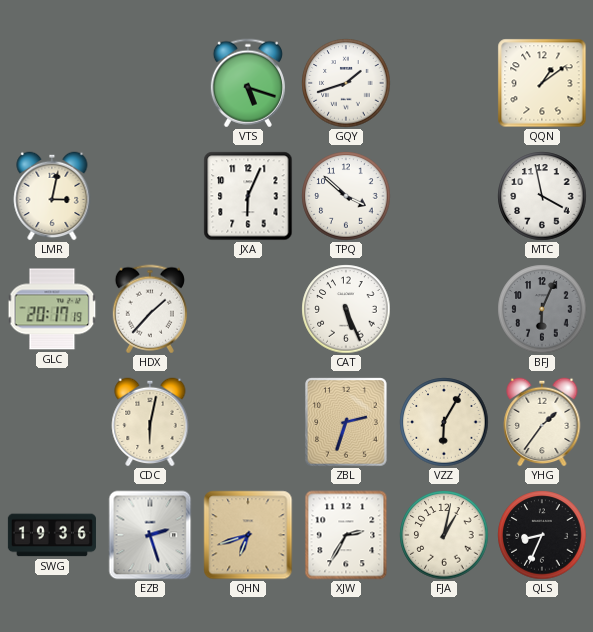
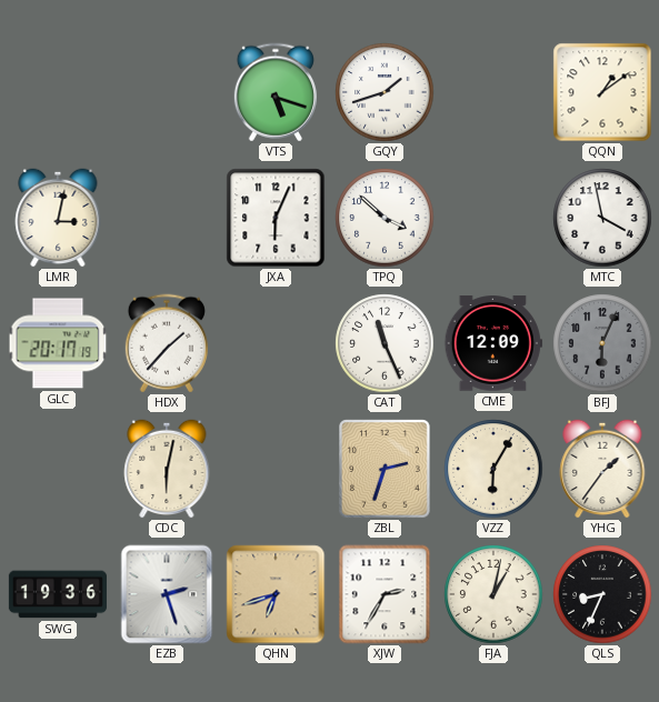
CAT: 5:26 -> 11:26
CME: none -> 12:09
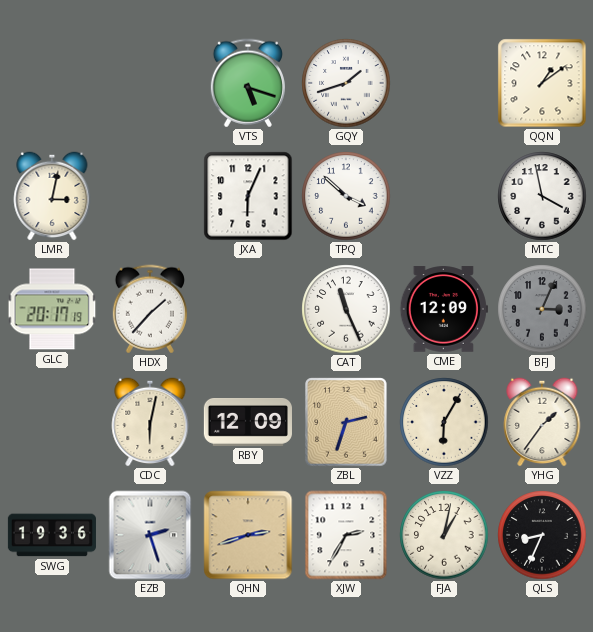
BFJ: 6:04 -> 3:04
RBY: none -> 12:09
QHN: 6:42 -> 2:42
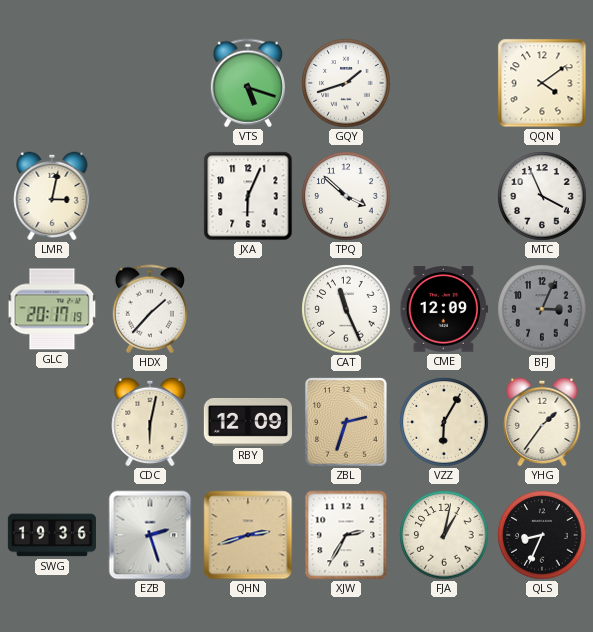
QQN: 1:09 -> 4:09
MTC: 3:58 -> 3:56
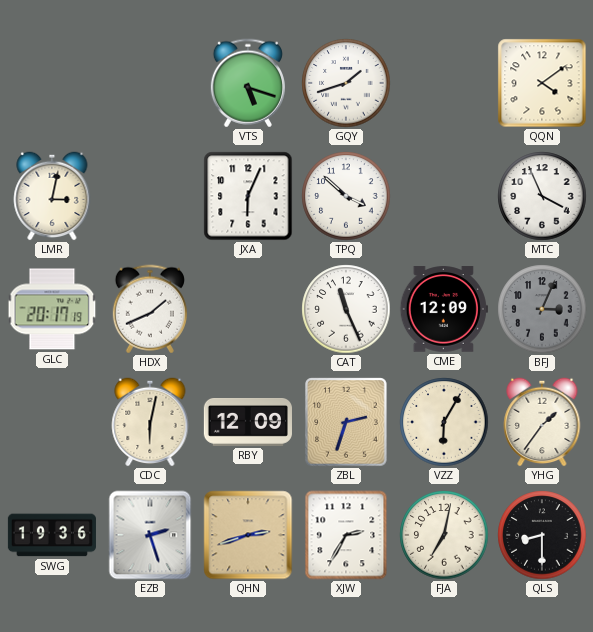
HDX: 1:37 -> 1:41
FJA: 1:02 -> 7:02
QLS: 8:34 -> 8:30
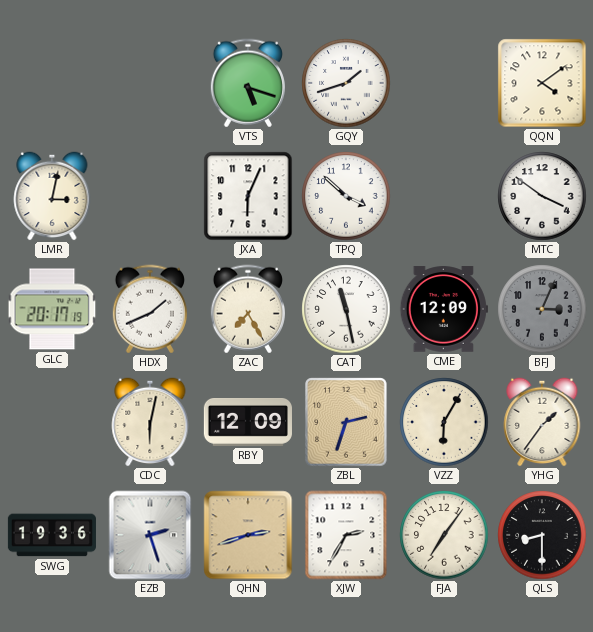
MTC: 3:56 -> 3:51
ZAC: none -> 7:25
CAT: 11:26 -> 11:28
FJA: 7:02 -> 7:06
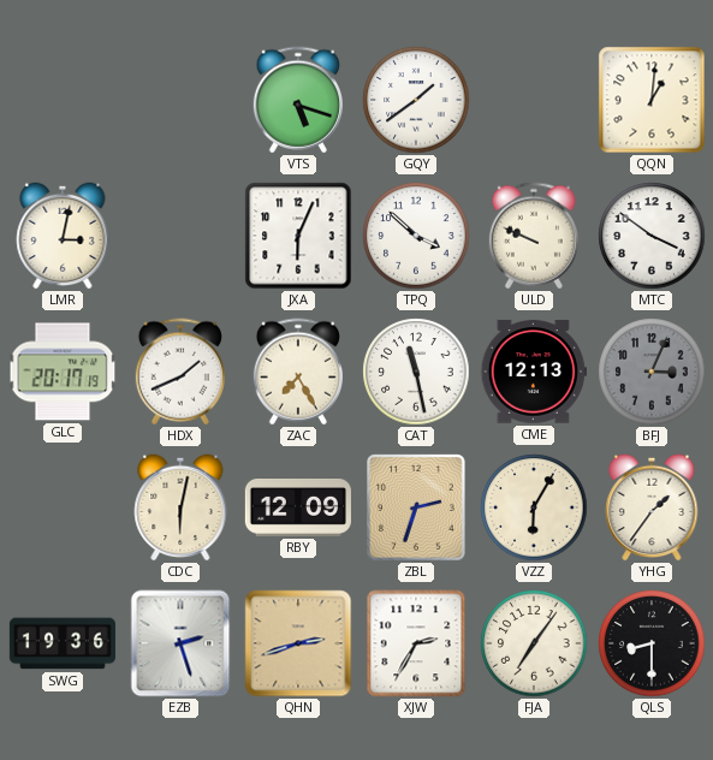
GQY: 1:42 -> 1:39
QQN: 4:09 -> 1:01
ULD: none -> 9:49
CME: 12:09 -> 12:13
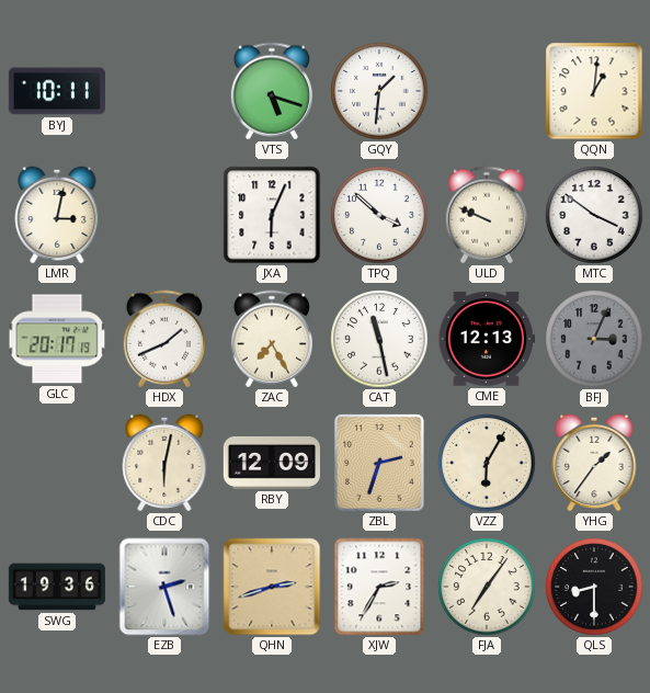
BYJ: none -> 10:11
GQY: 1:39 -> 1:31
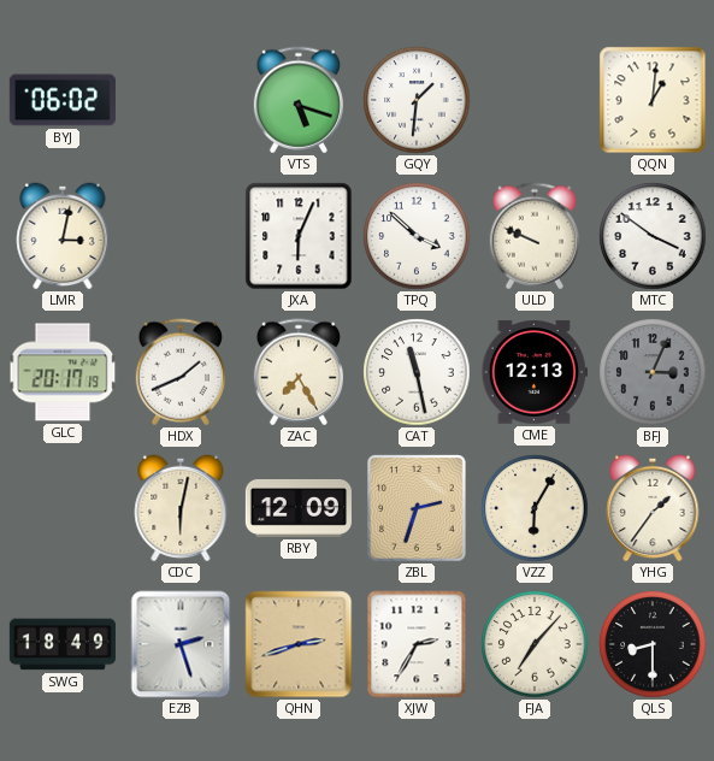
BYJ: 10:11 -> 06:02
SWG: 19:36 -> 18:49
FJA: 7:06 -> 7:07
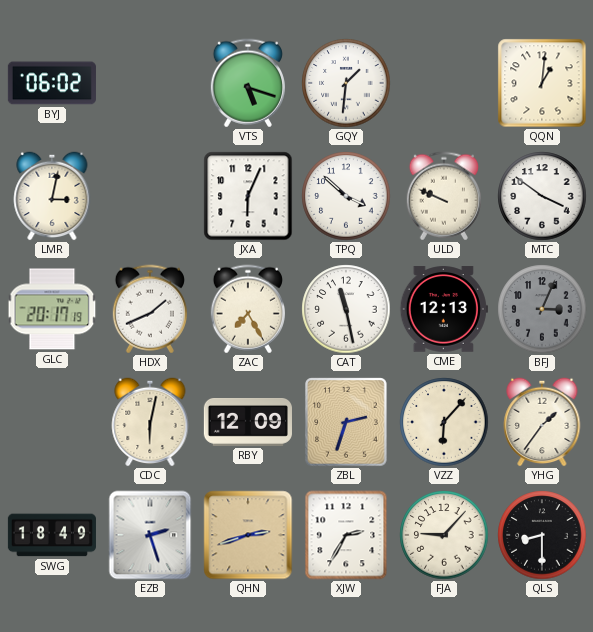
VZZ: 6:05 -> 6:07
FJA: 7:07 -> 9:07
